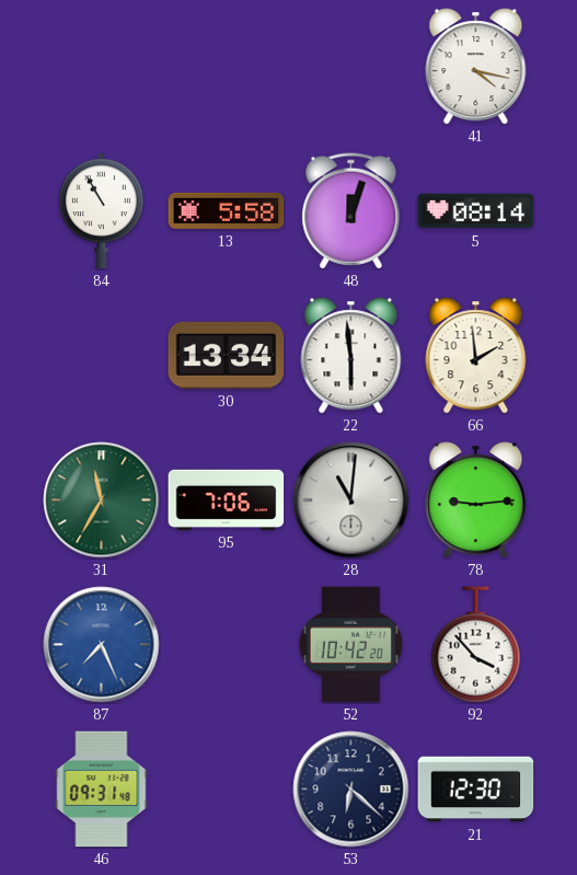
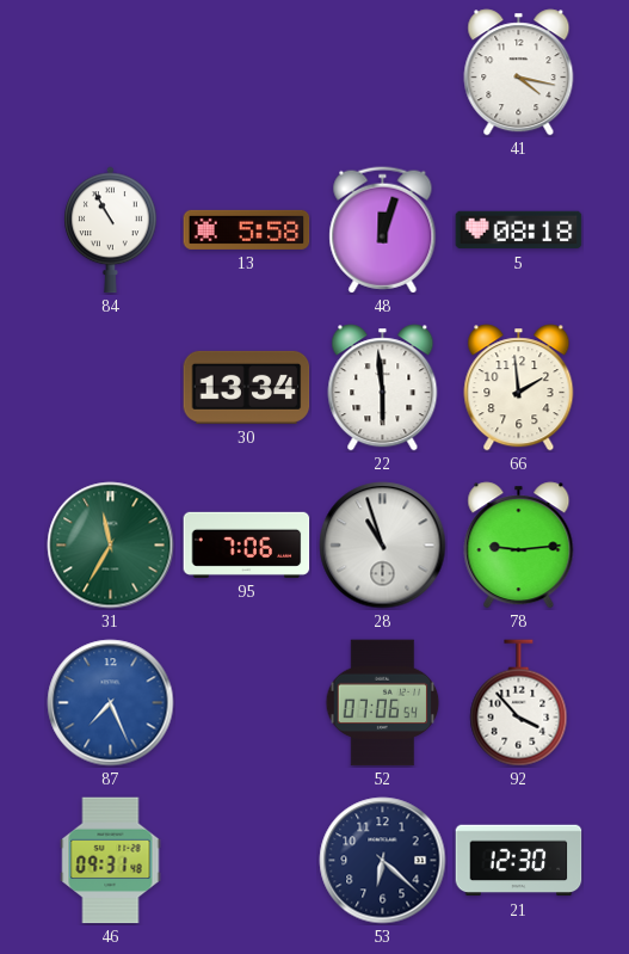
5: 08:14 -> 08:18
28: 11:01 -> 10:57
52: 10:42 -> 07:06
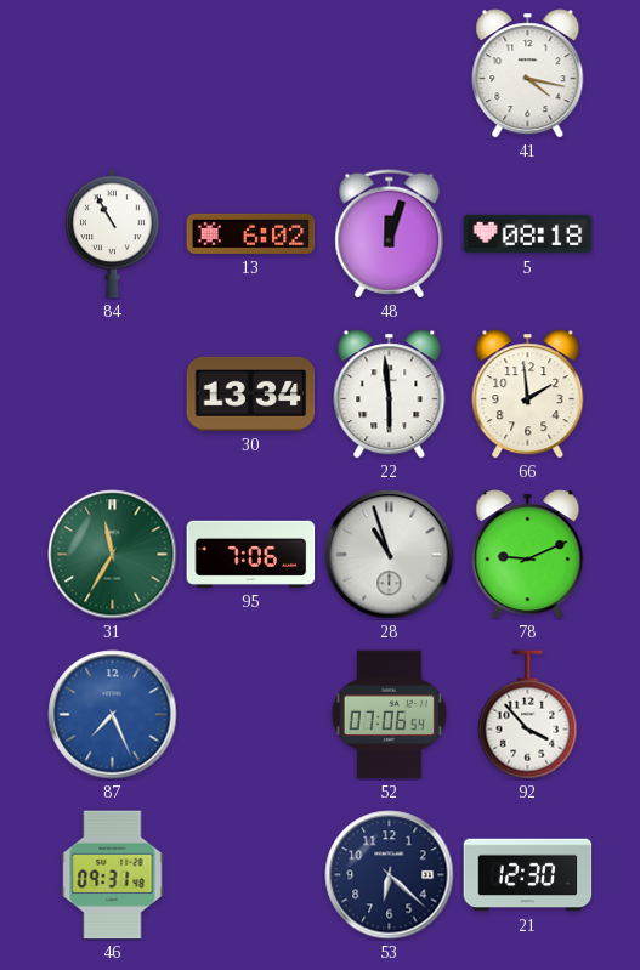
13: 5:58 -> 6:02
78: 9:14 -> 9:11
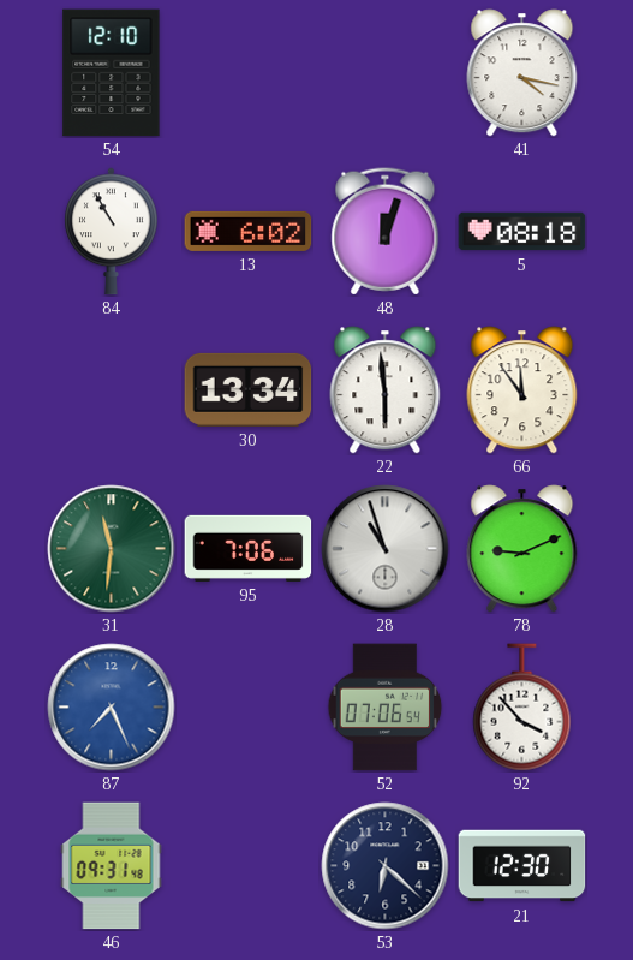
54: none -> 12:10
66: 1:59 -> 11:54
31: 11:35 -> 11:31
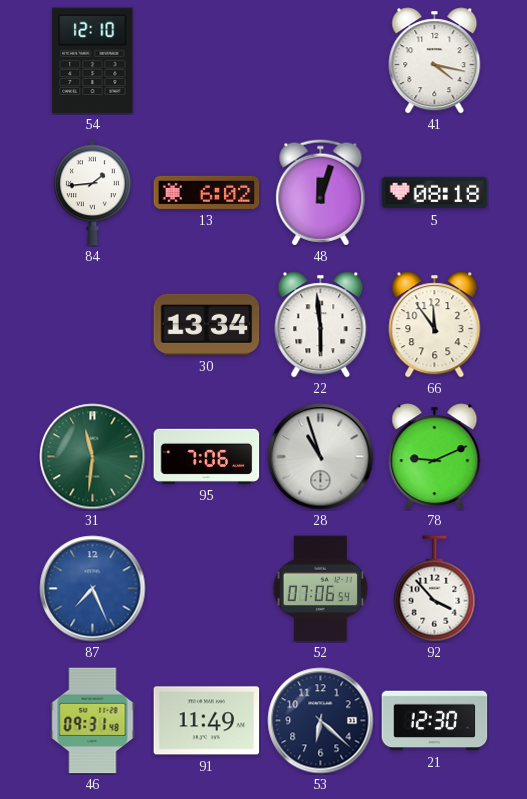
84: 10:55 -> 1:44
91: none -> 11:49
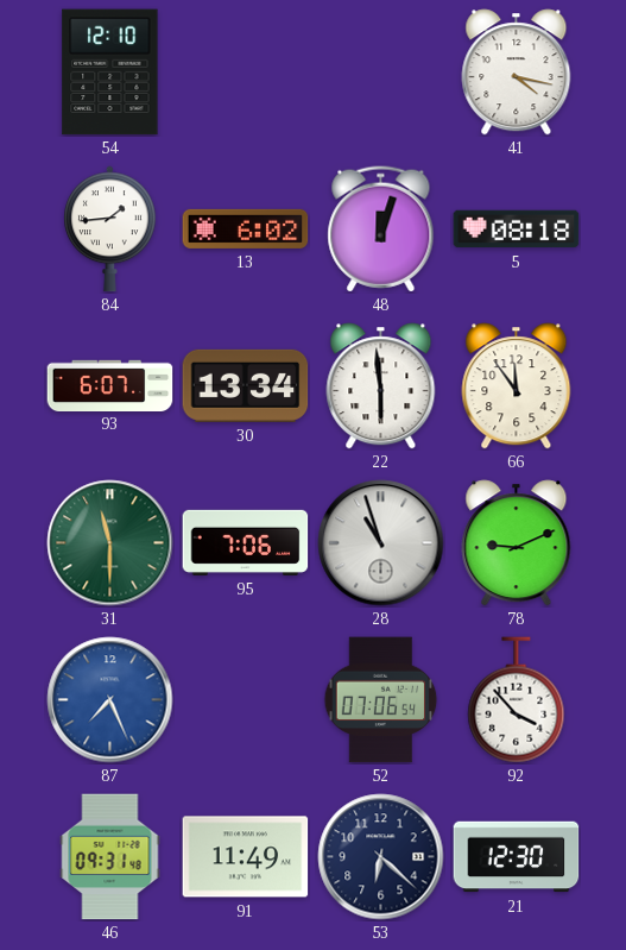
93: none -> 6:07
31: 11:31 -> 11:30
